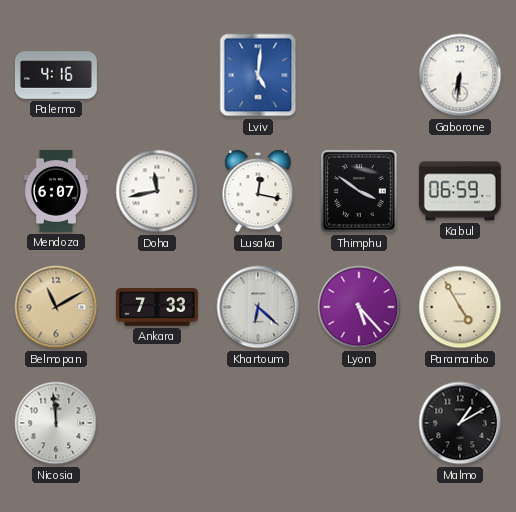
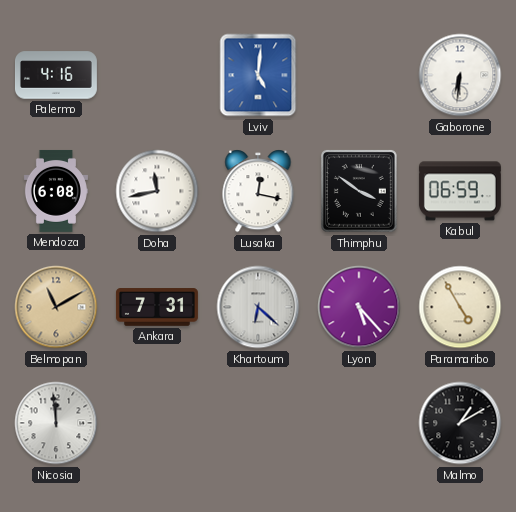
Mendoza: 6:07 -> 6:08
Ankara: 7:33 -> 7:31
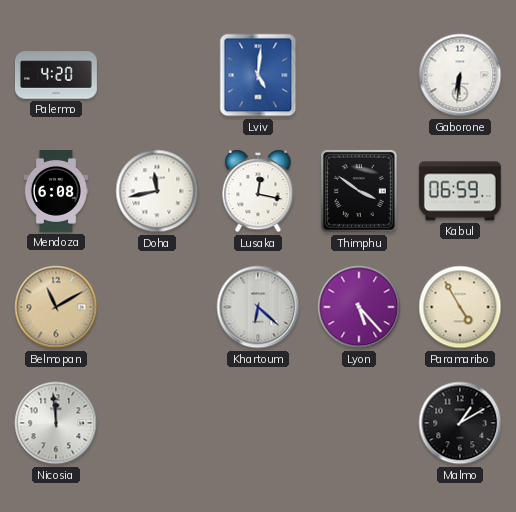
Palermo: 4:16 -> 4:20
Ankara: 7:31 -> none
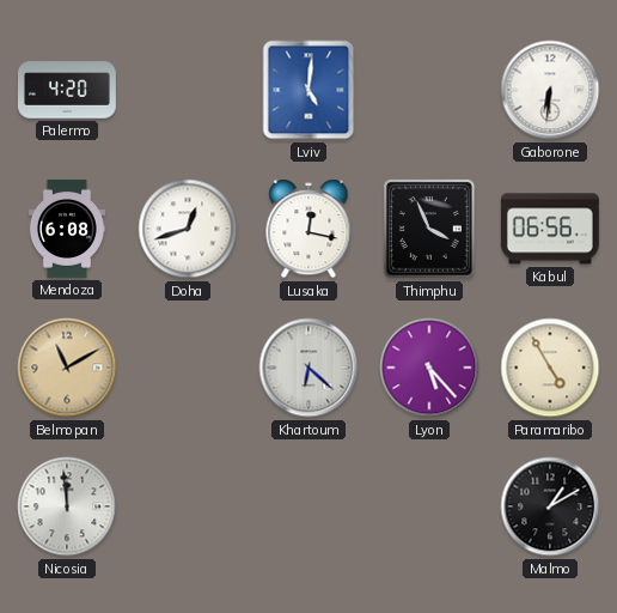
Doha: 11:43 -> 12:42
Thimphu: 3:51 -> 3:56
Kabul: 06:59 -> 06:56
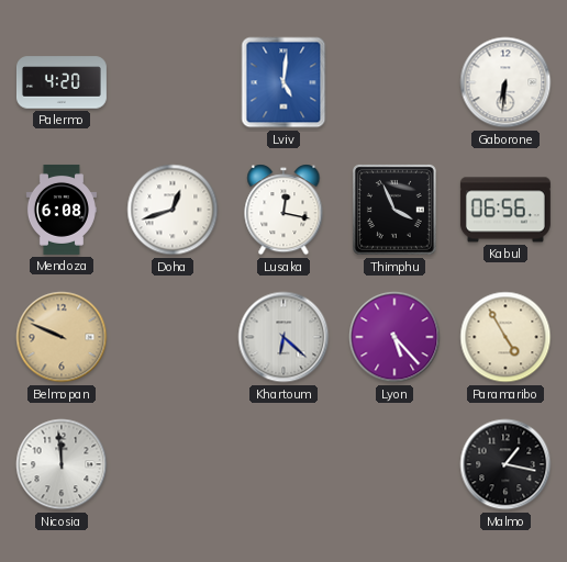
Belmopan: 11:10 -> 9:49
Malmo: 1:10 -> 1:17
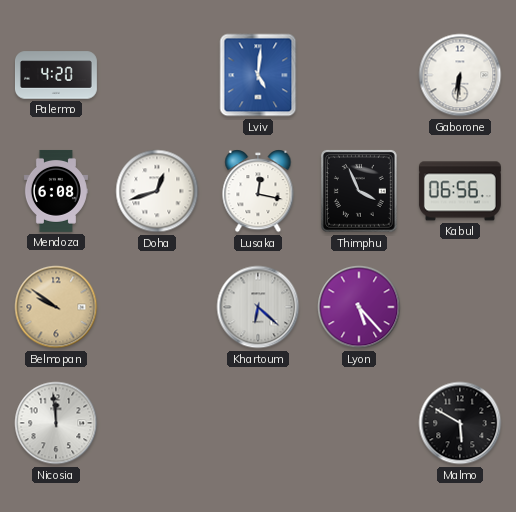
Belmopan: 9:49 -> 9:51
Paramaribo: 4:55 -> none
Malmo: 1:17 -> 5:50
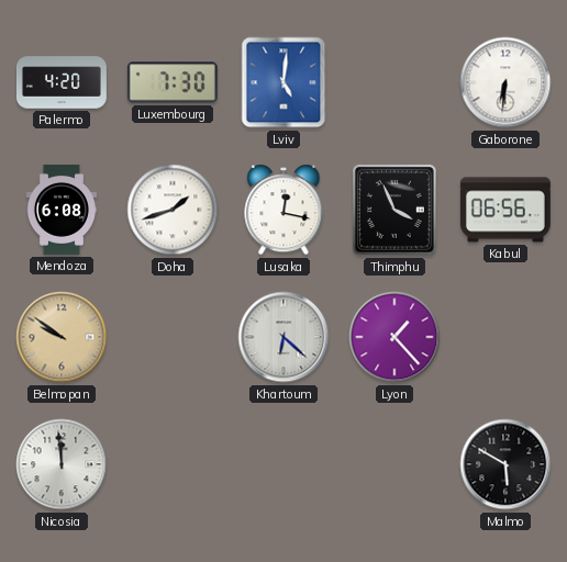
Luxembourg: none -> 7:30
Doha: 12:42 -> 1:42
Lyon: 5:23 -> 1:23
